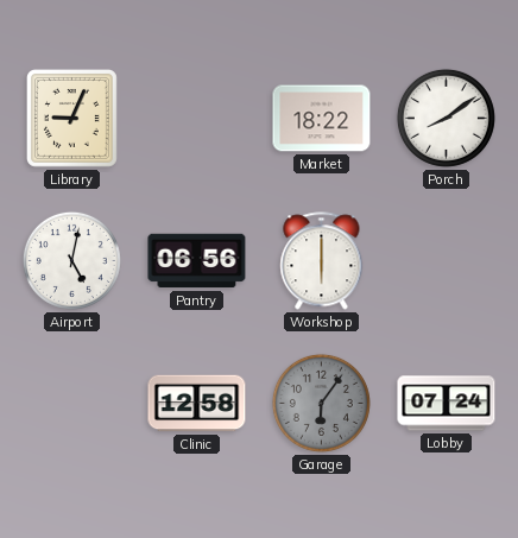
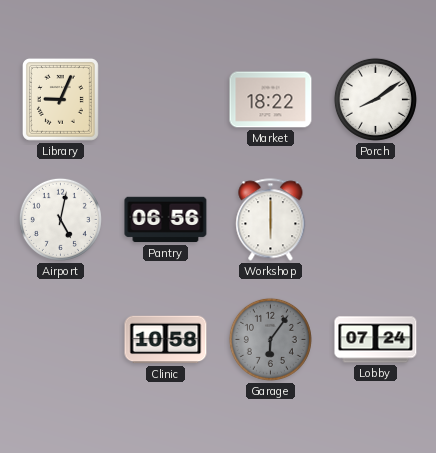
Clinic: 12:58 -> 10:58
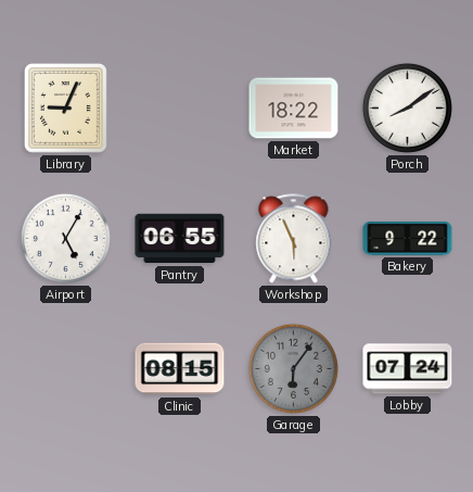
Airport: 5:02 -> 5:05
Pantry: 06:56 -> 06:55
Workshop: 6:00 -> 5:56
Bakery: none -> 9:22
Clinic: 10:58 -> 08:15
